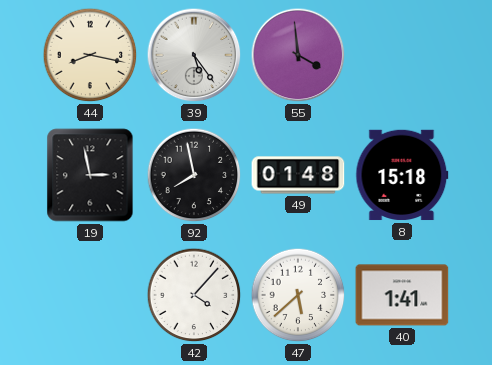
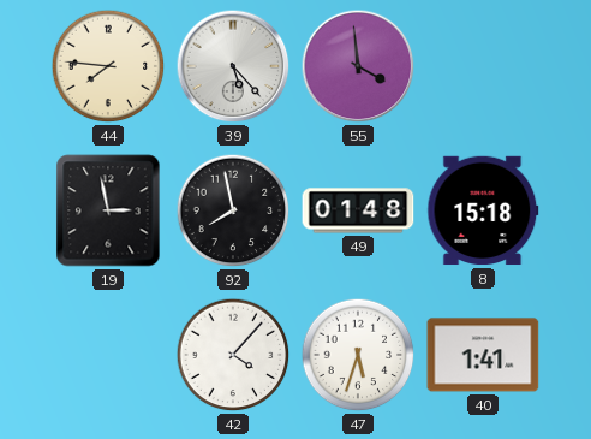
44: 8:17 -> 7:46
39: 5:24 -> 5:23
47: 5:38 -> 5:33
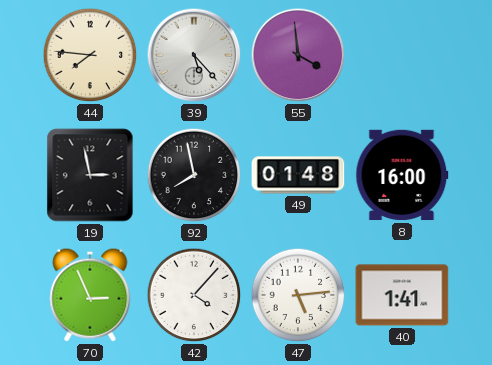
8: 15:18 -> 16:00
70: none -> 2:56
47: 5:33 -> 5:14
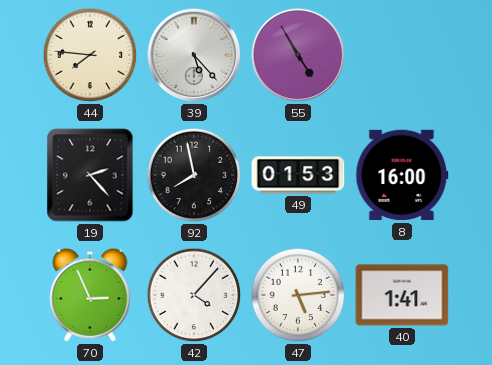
55: 3:59 -> 4:55
19: 2:58 -> 2:23
49: 01:48 -> 01:53
